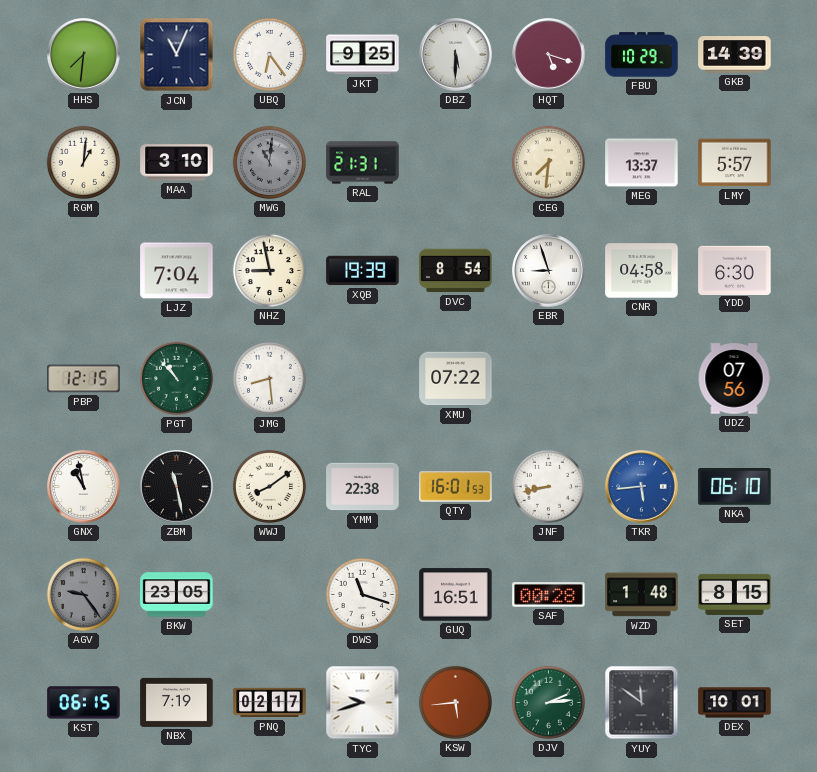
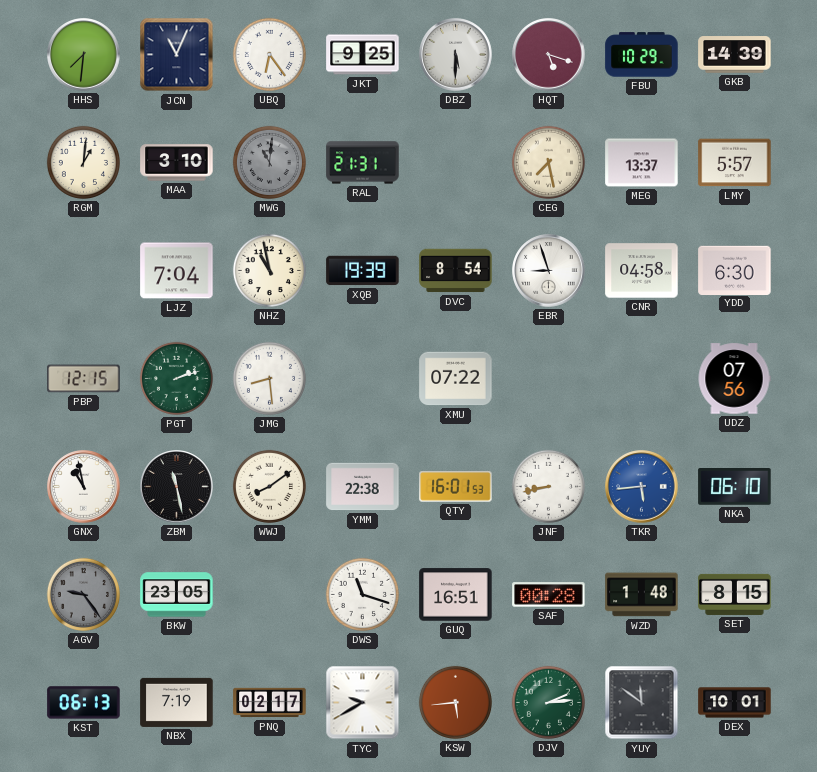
CEG: 7:31 -> 7:28
NHZ: 8:58 -> 10:58
PGT: 10:53 -> 2:12
KST: 06:15 -> 06:13
TYC: 9:42 -> 9:40
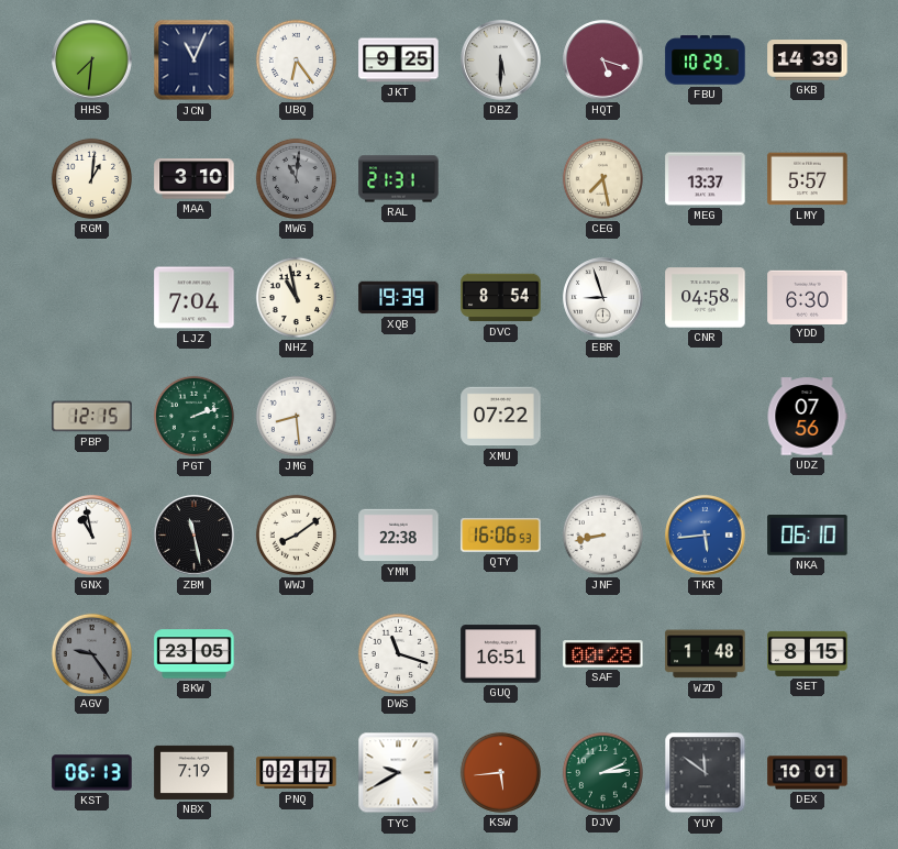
QTY: 16:01 -> 16:06
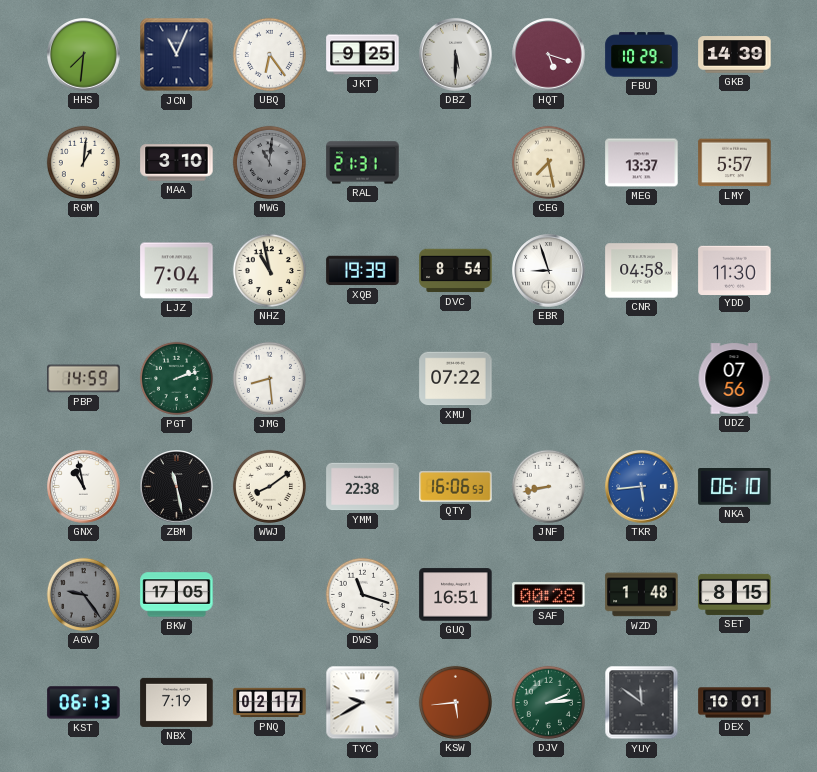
YDD: 6:30 -> 11:30
PBP: 12:15 -> 14:59
BKW: 23:05 -> 17:05
